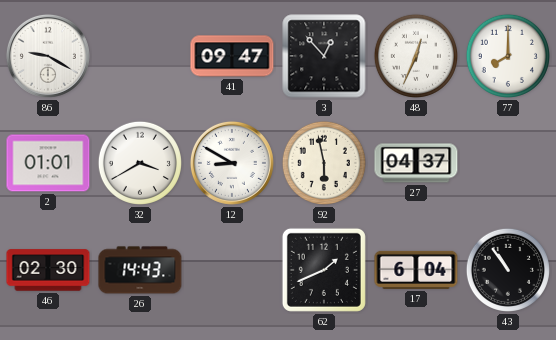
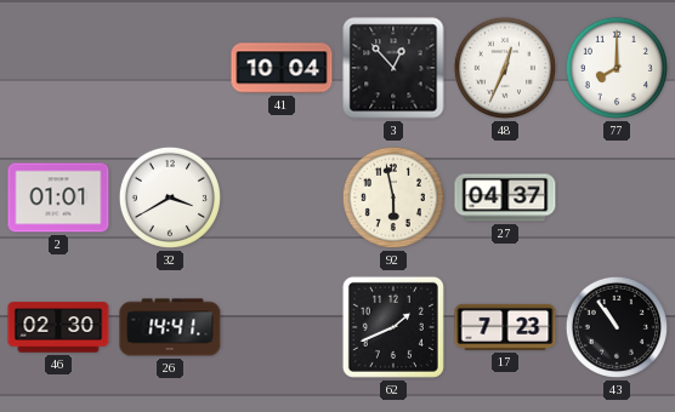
86: 9:20 -> none
41: 09:47 -> 10:04
12: 8:50 -> none
26: 14:43 -> 14:41
17: 6:04 -> 7:23
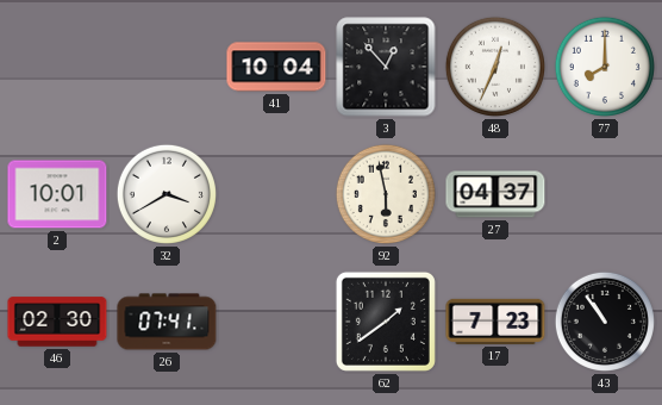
2: 01:01 -> 10:01
26: 14:41 -> 07:41
62: 1:41 -> 1:39
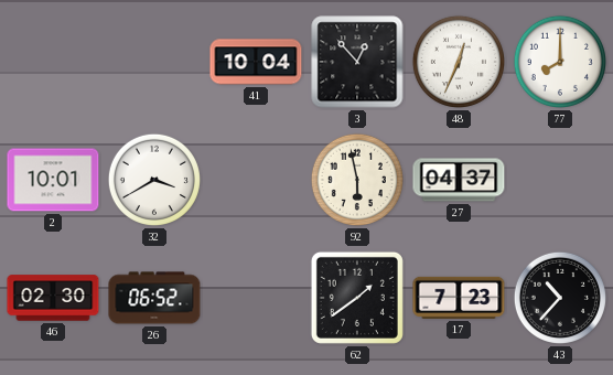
26: 07:41 -> 06:52
43: 10:54 -> 10:37
